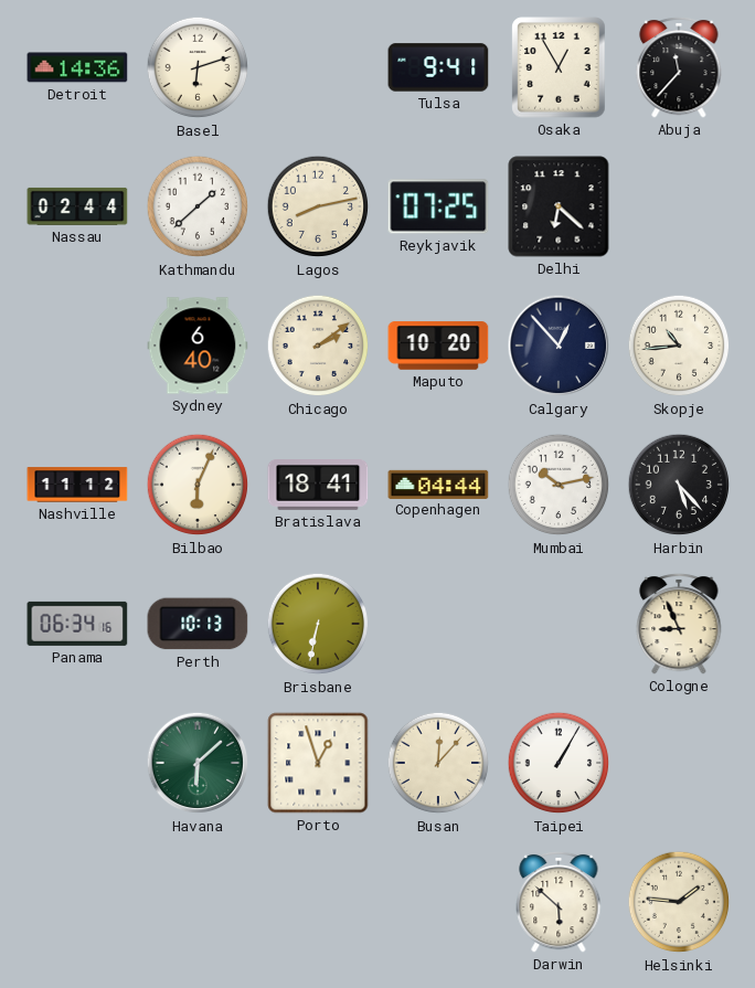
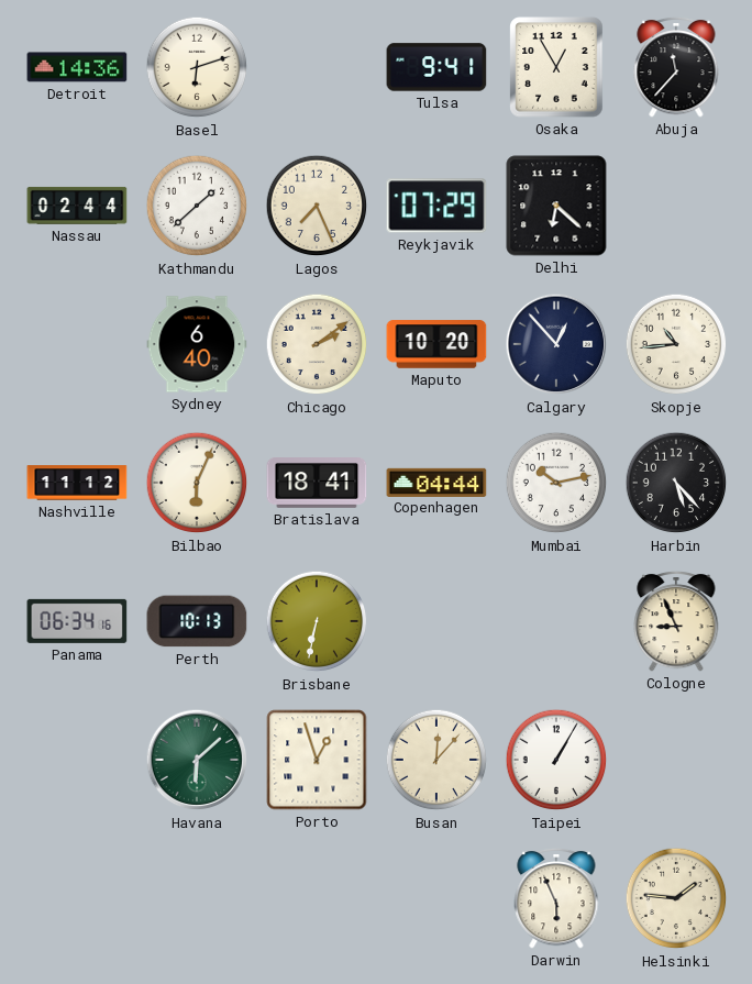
Lagos: 8:13 -> 7:26
Reykjavik: 07:25 -> 07:29
Darwin: 5:52 -> 5:56
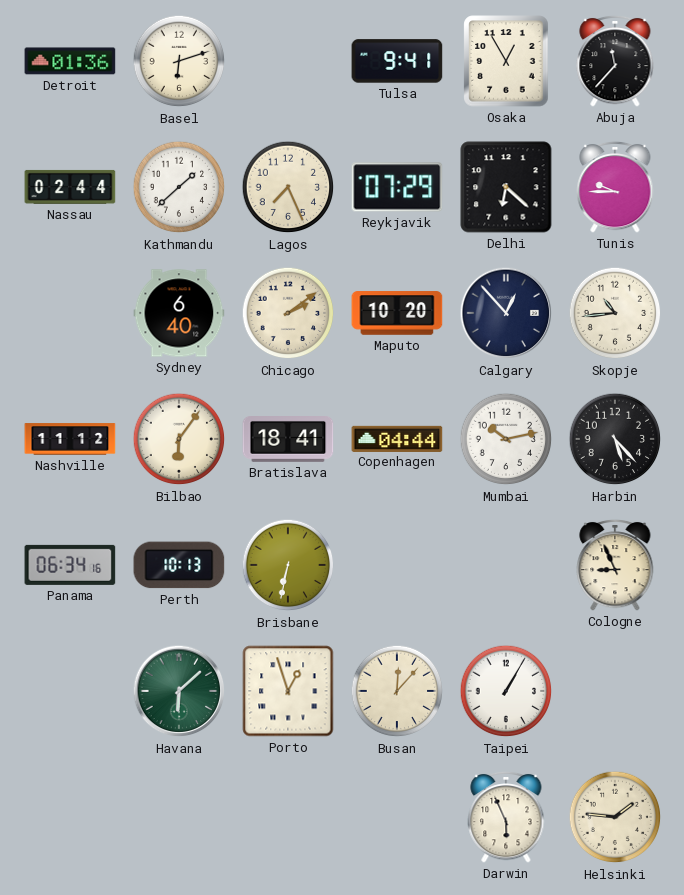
Detroit: 14:36 -> 01:36
Tunis: none -> 9:45
Bilbao: 6:04 -> 6:06
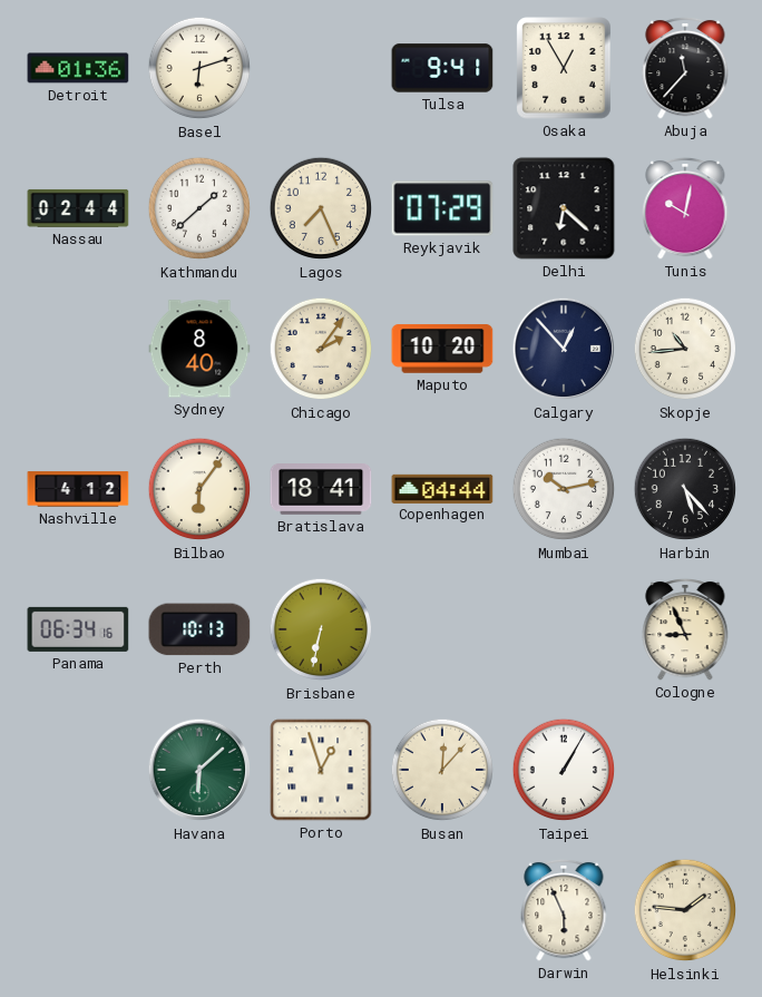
Tunis: 9:45 -> 10:02
Sydney: 6:40 -> 8:40
Chicago: 2:09 -> 2:06
Nashville: 11:12 -> 4:12
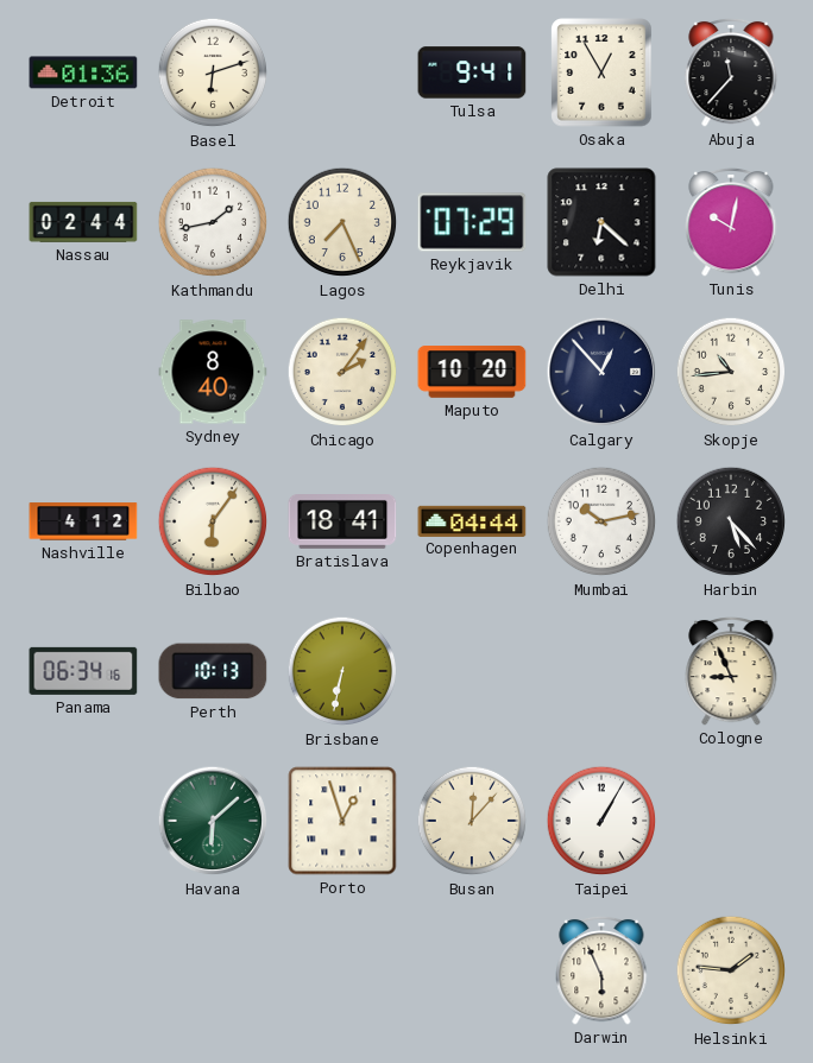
Kathmandu: 1:38 -> 1:43
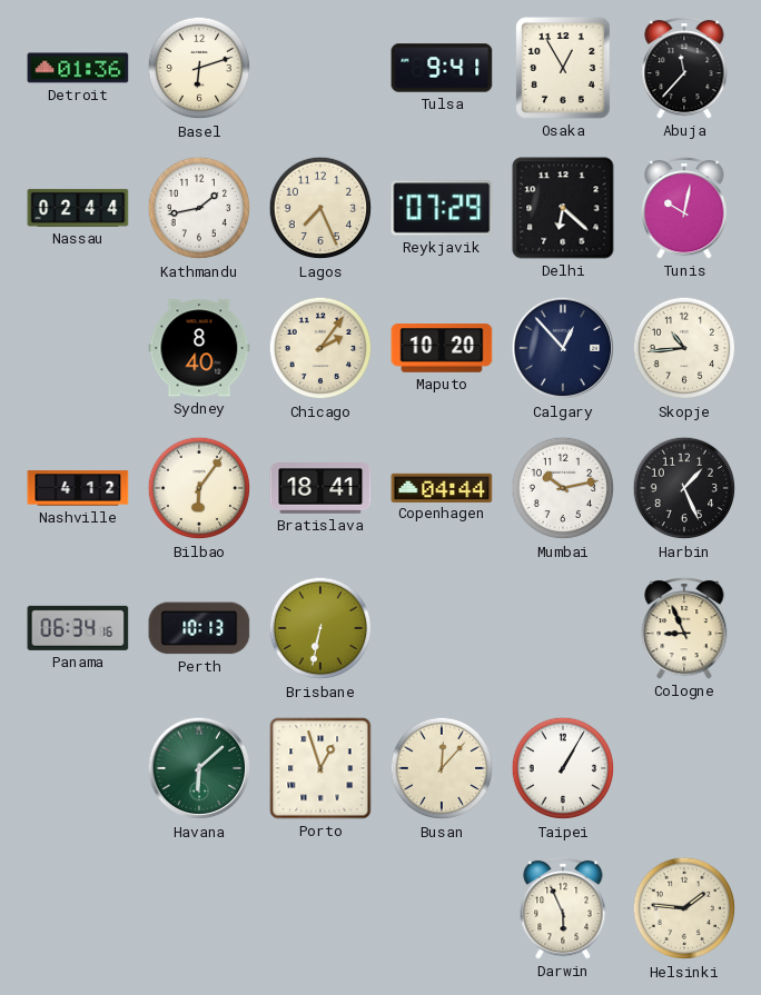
Harbin: 5:23 -> 1:26
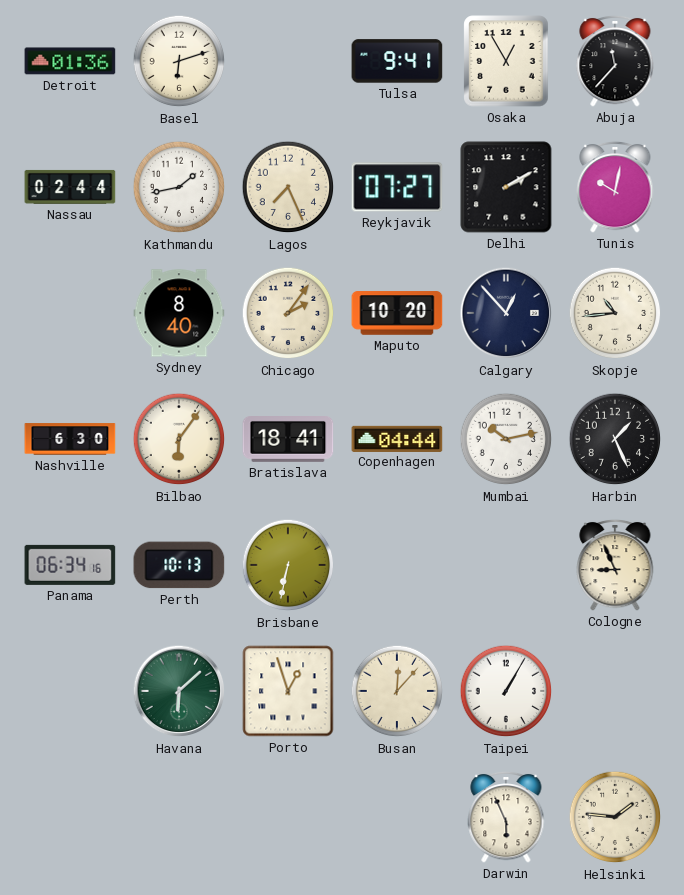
Reykjavik: 07:29 -> 07:27
Delhi: 6:22 -> 2:10
Nashville: 4:12 -> 6:30
